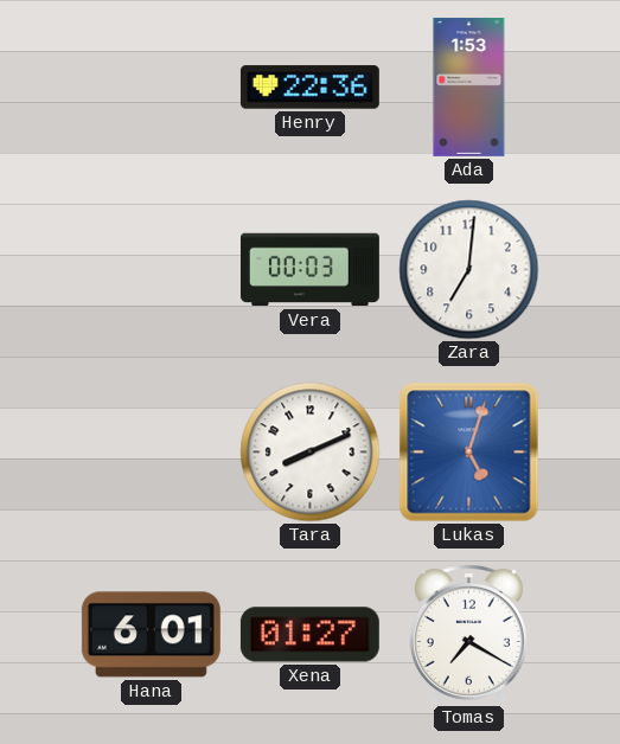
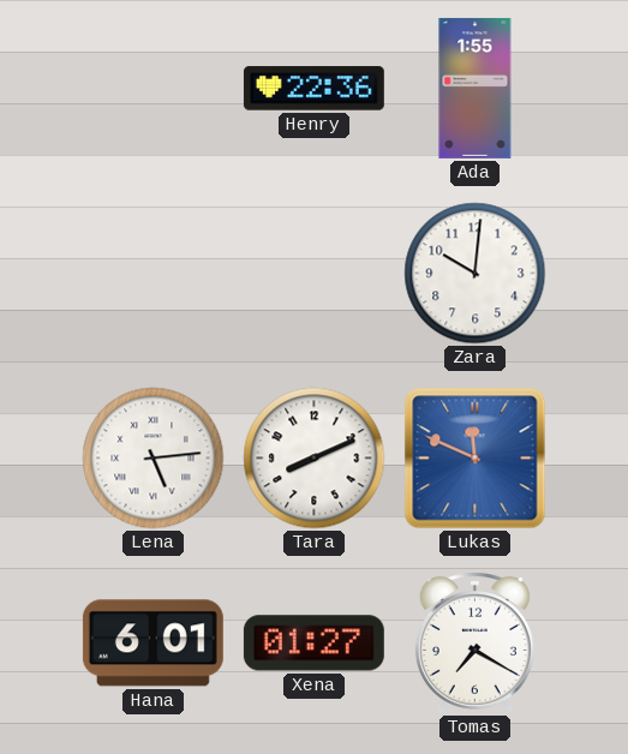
Ada: 1:53 -> 1:55
Vera: 00:03 -> none
Zara: 7:01 -> 10:01
Lena: none -> 5:14
Lukas: 5:03 -> 11:49
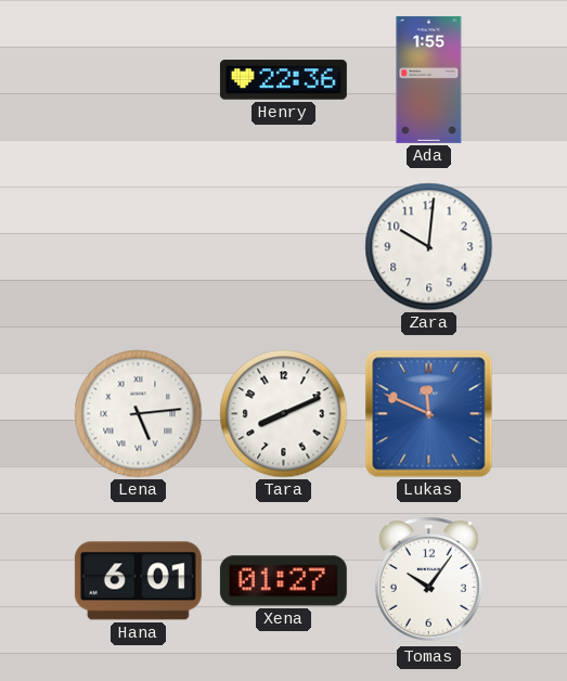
Tomas: 7:20 -> 10:06
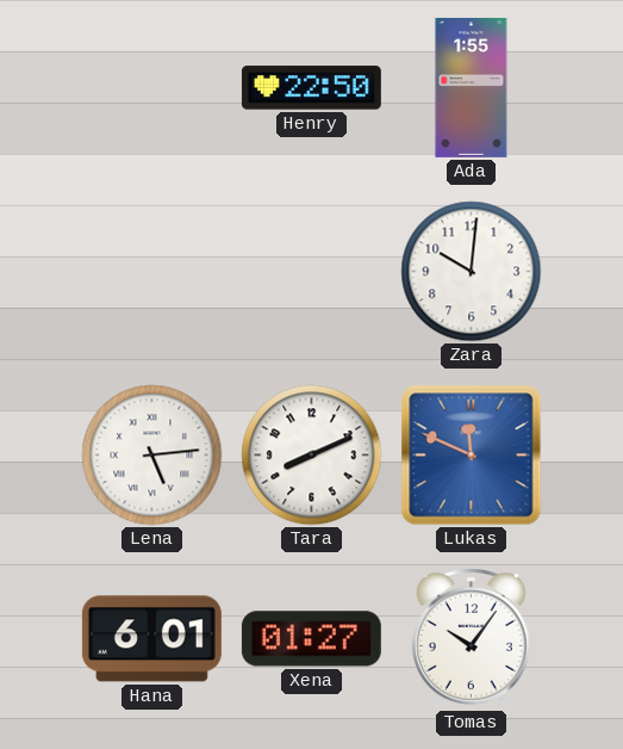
Henry: 22:36 -> 22:50
